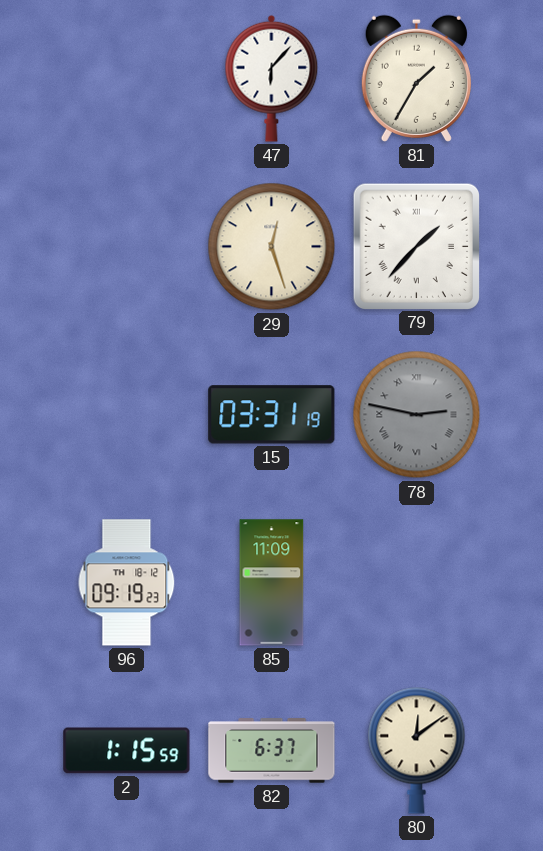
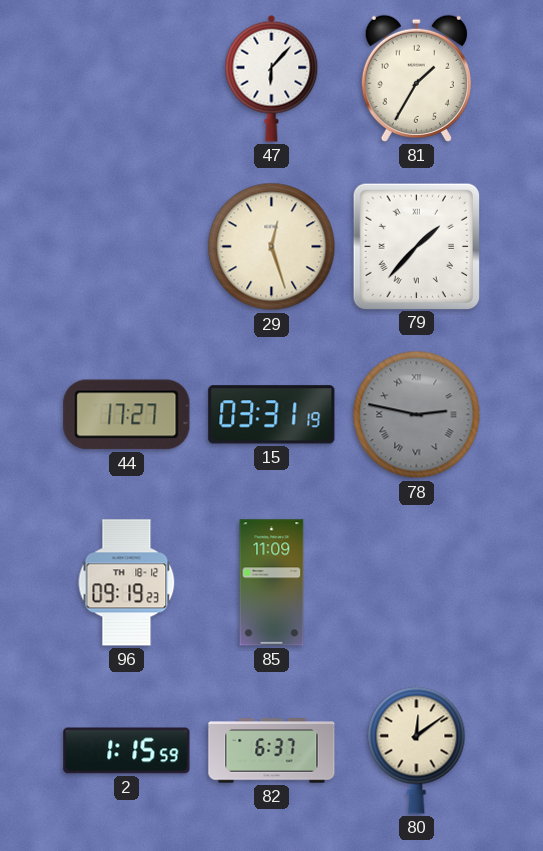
44: none -> 17:27
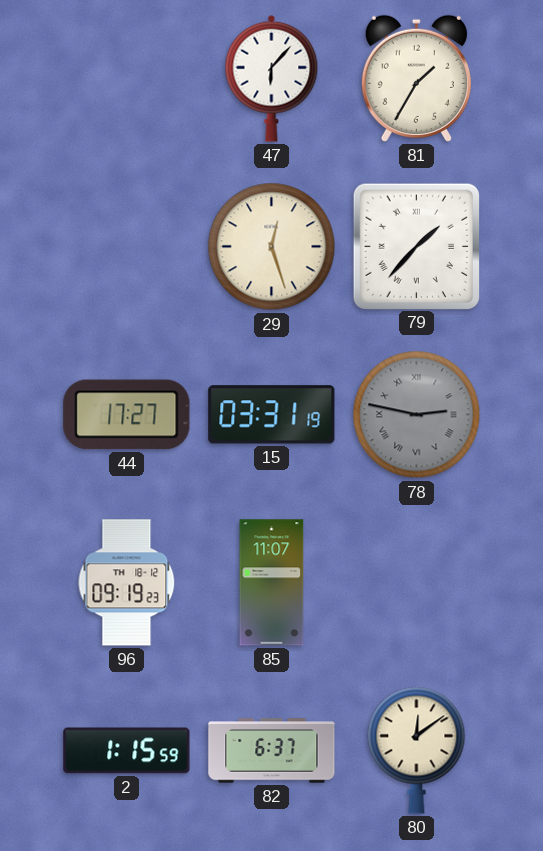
85: 11:09 -> 11:07
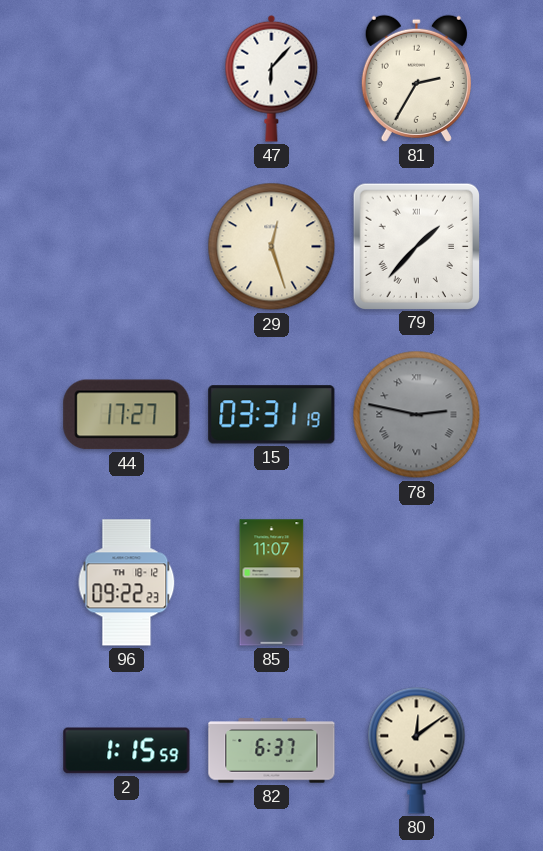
81: 1:35 -> 2:35
96: 09:19 -> 09:22
